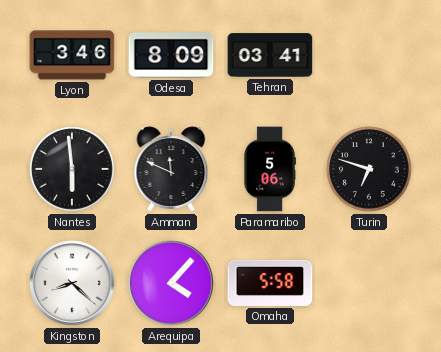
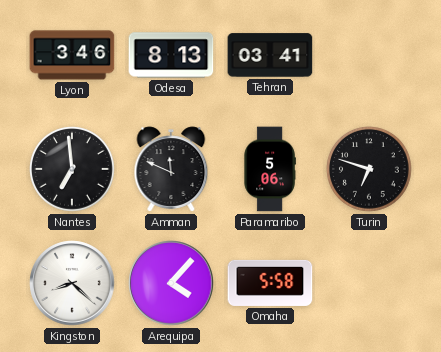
Odesa: 8:09 -> 8:13
Nantes: 5:59 -> 6:59
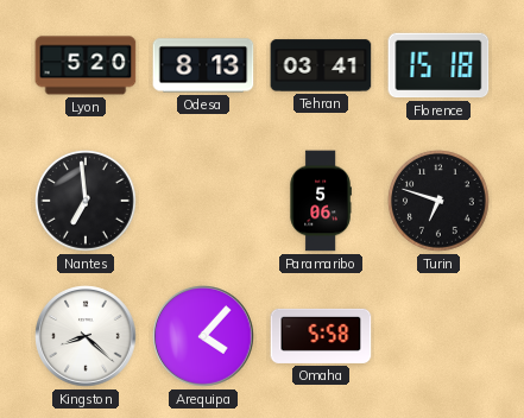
Lyon: 3:46 -> 5:20
Florence: none -> 15:18
Amman: 11:49 -> none
